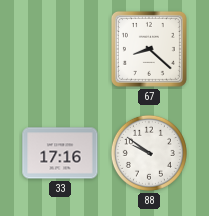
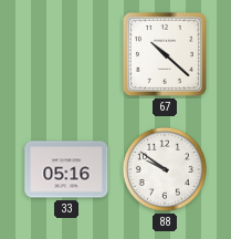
67: 8:22 -> 10:22
33: 17:16 -> 05:16
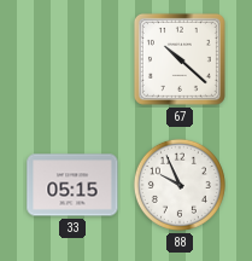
33: 05:16 -> 05:15
88: 9:51 -> 9:56
